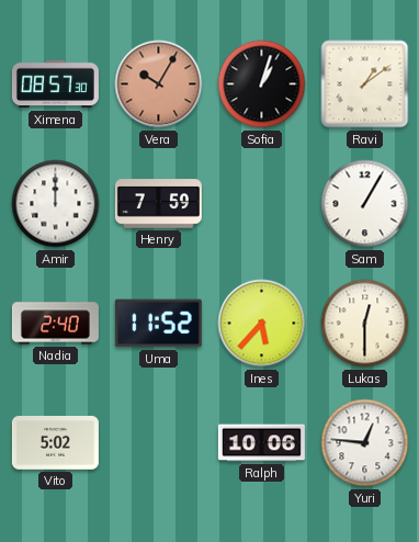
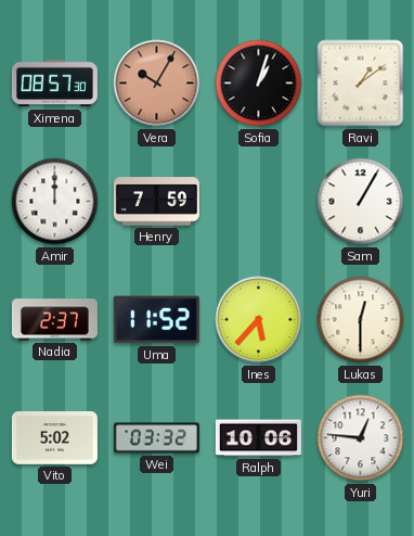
Nadia: 2:40 -> 2:37
Wei: none -> 03:32
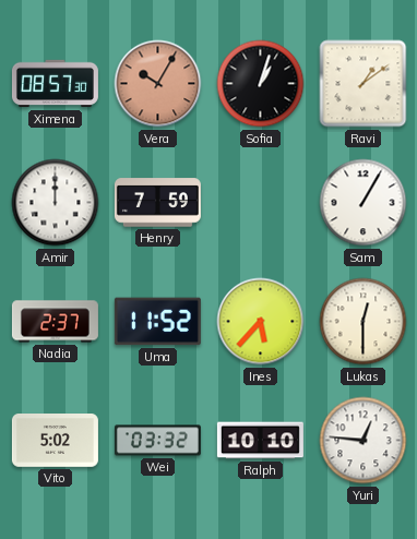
Ralph: 10:06 -> 10:10
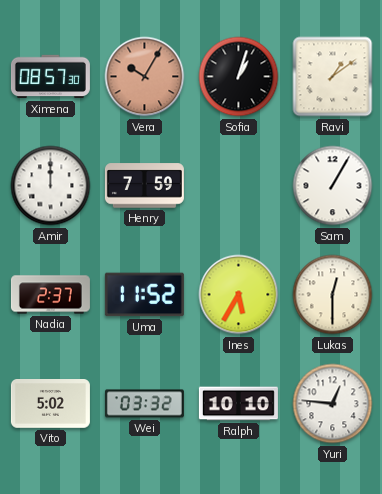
Ines: 5:37 -> 5:35
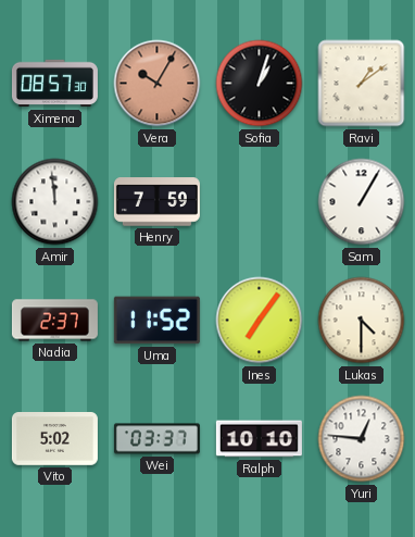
Amir: 12:00 -> 11:59
Ines: 5:35 -> 7:06
Lukas: 12:30 -> 4:30
Wei: 03:32 -> 03:37
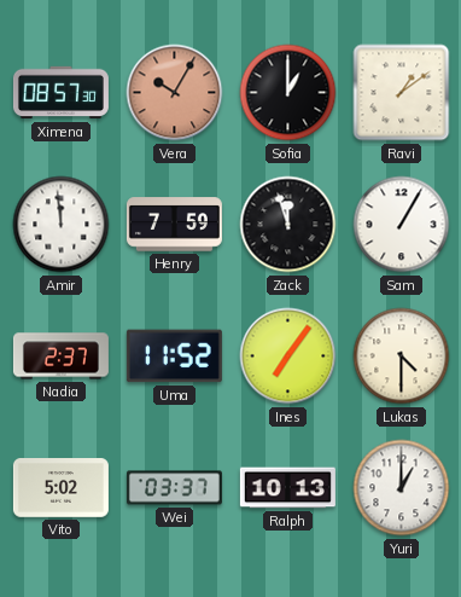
Sofia: 1:03 -> 1:00
Zack: none -> 11:57
Ralph: 10:10 -> 10:13
Yuri: 12:46 -> 1:00
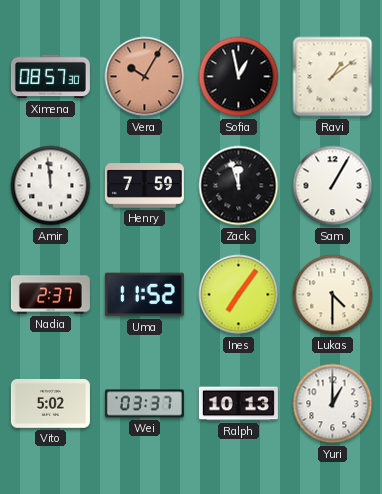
Sofia: 1:00 -> 12:58
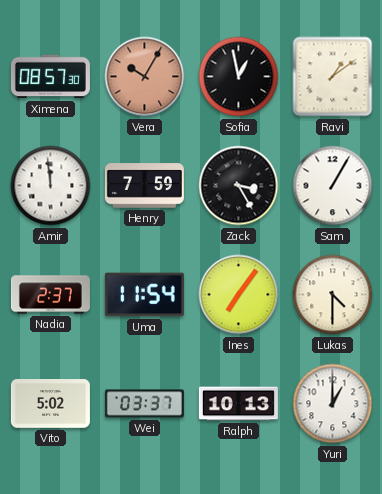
Zack: 11:57 -> 3:25
Uma: 11:52 -> 11:54
